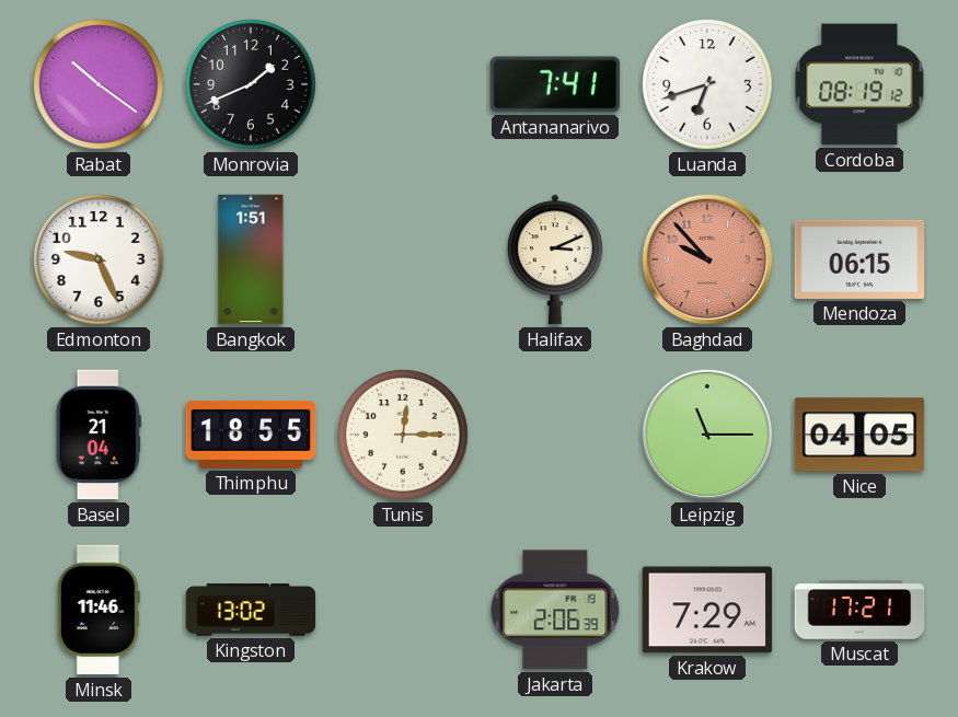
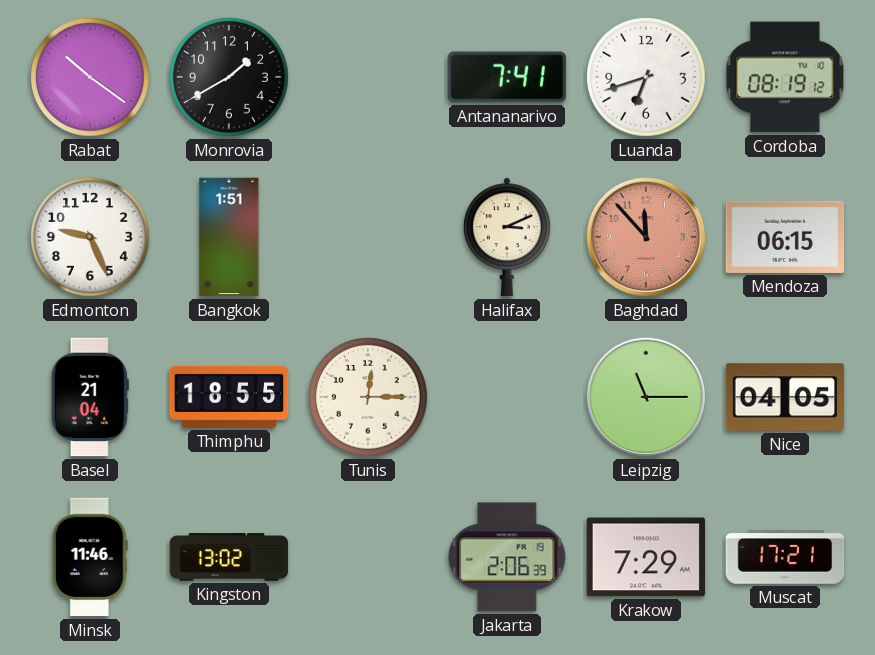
Monrovia: 1:41 -> 1:40
Baghdad: 9:53 -> 11:53
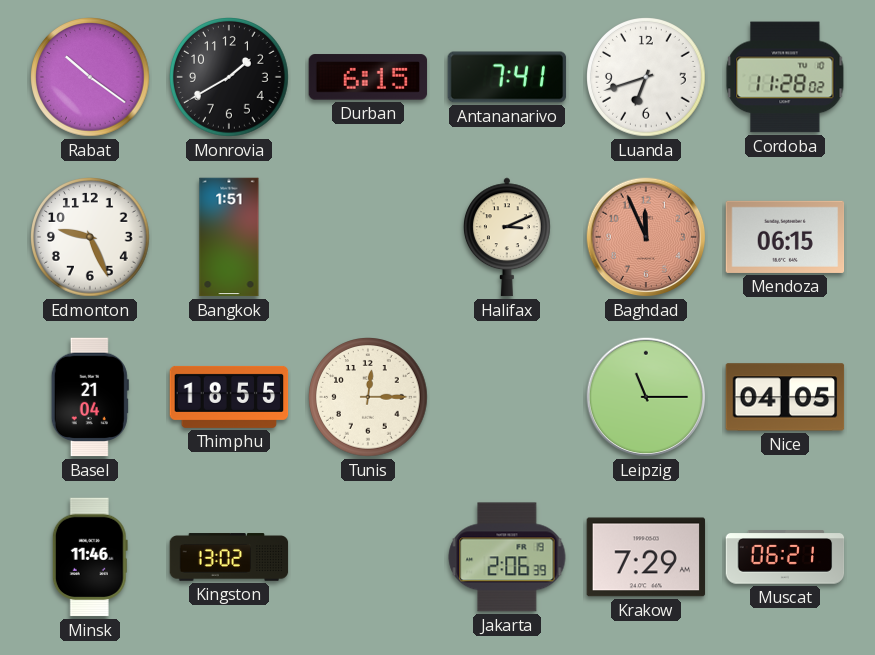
Durban: none -> 6:15
Cordoba: 08:19 -> 11:28
Baghdad: 11:53 -> 11:56
Muscat: 17:21 -> 06:21
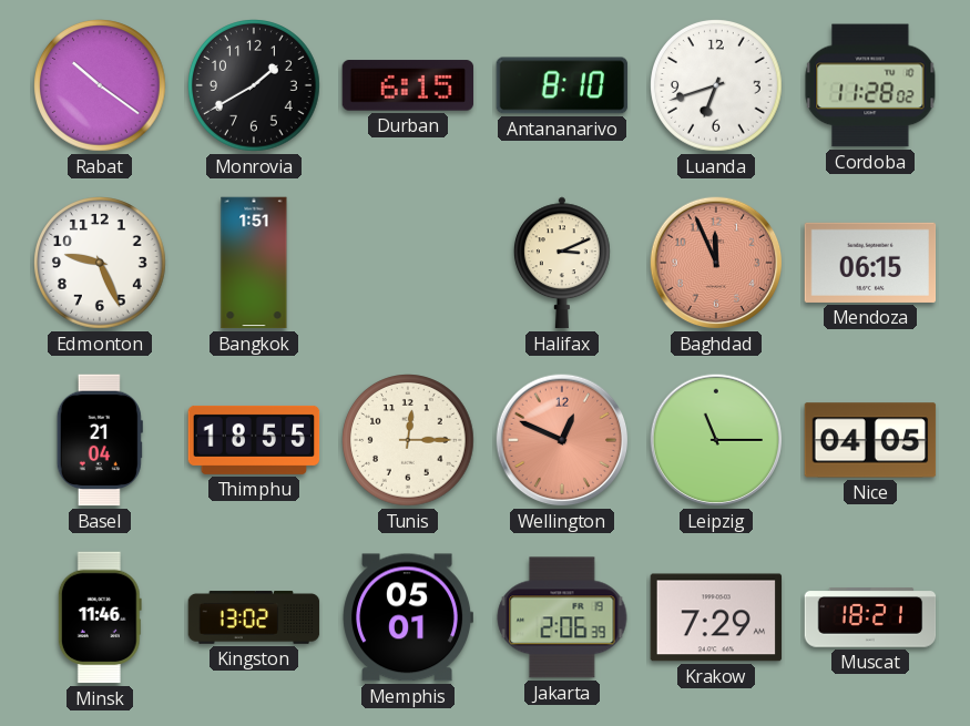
Antananarivo: 7:41 -> 8:10
Wellington: none -> 12:49
Memphis: none -> 05:01
Muscat: 06:21 -> 18:21
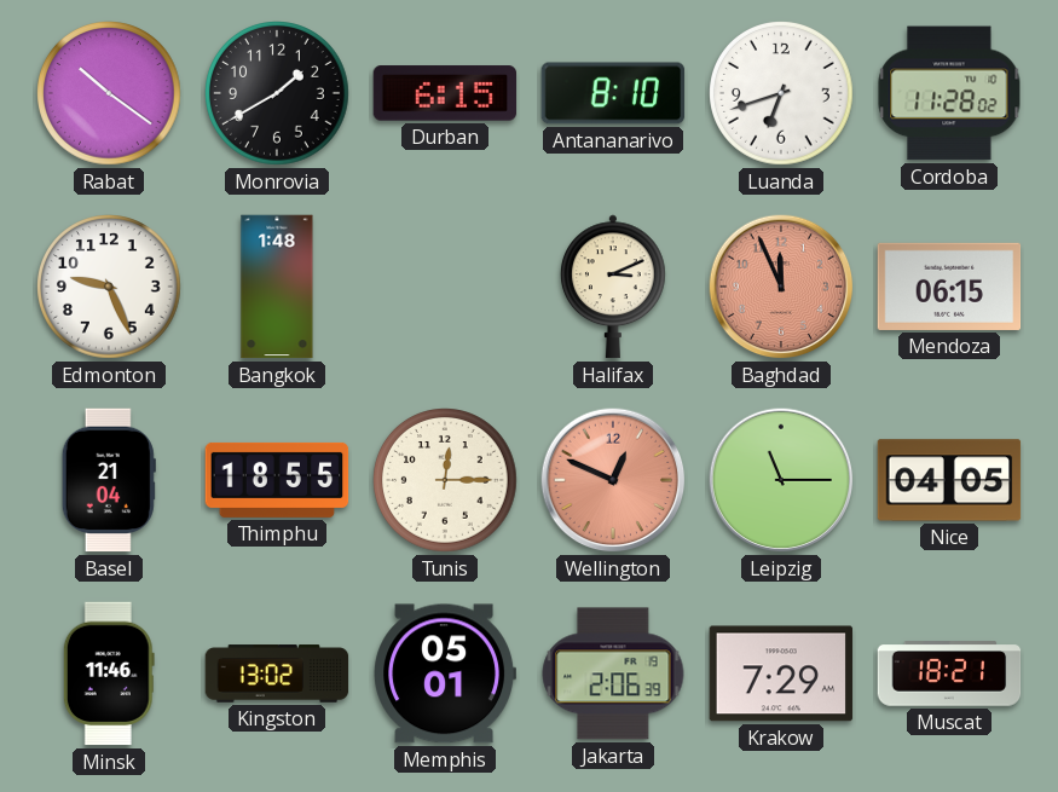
Bangkok: 1:51 -> 1:48
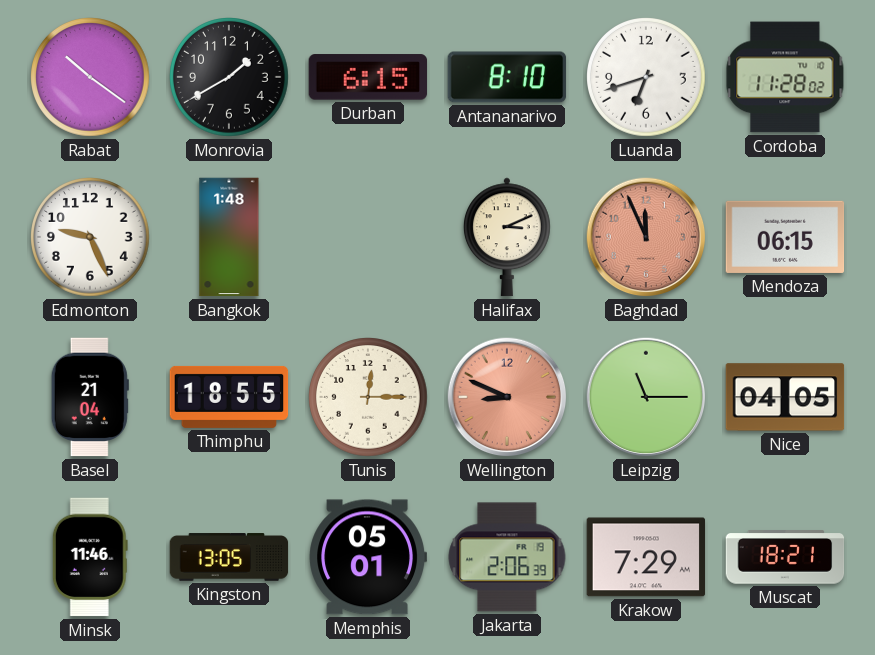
Wellington: 12:49 -> 8:49
Kingston: 13:02 -> 13:05
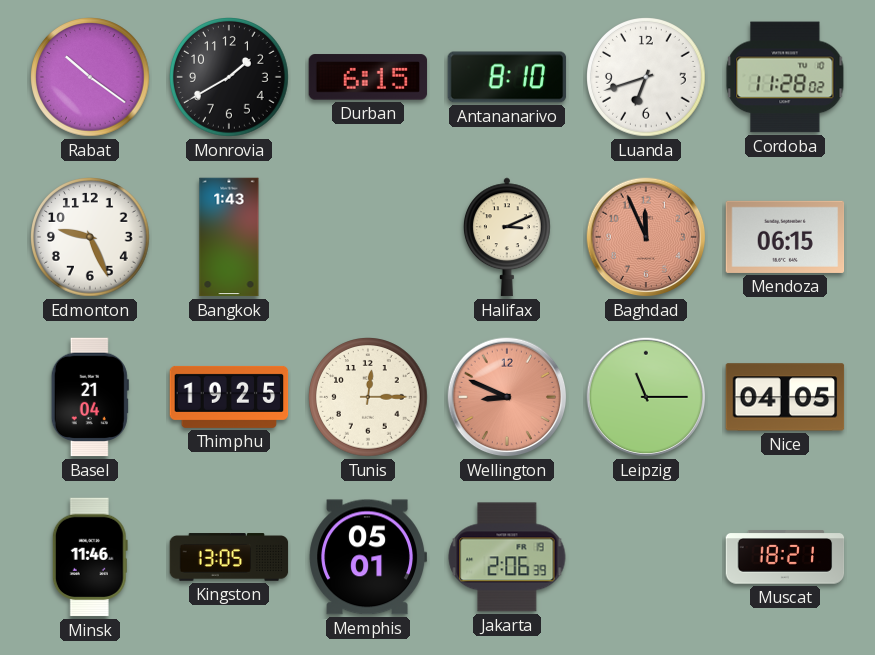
Bangkok: 1:48 -> 1:43
Thimphu: 18:55 -> 19:25
Krakow: 7:29 -> none
